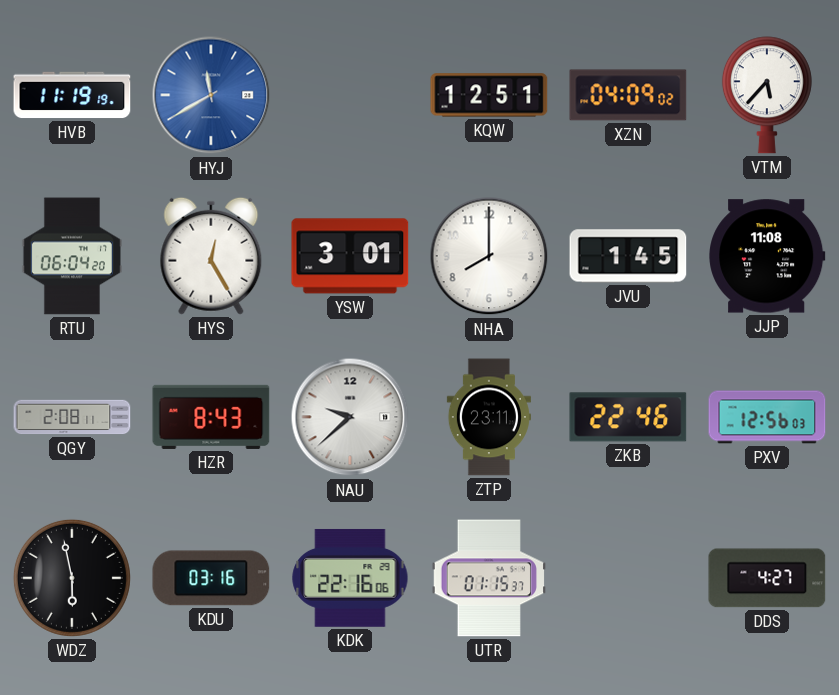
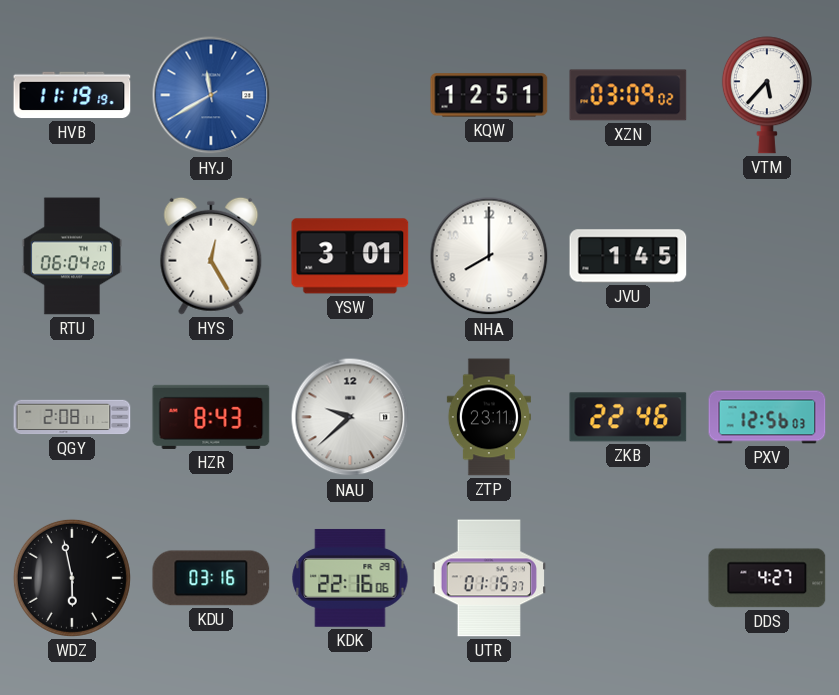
XZN: 04:09 -> 03:09
JJP: 11:08 -> none
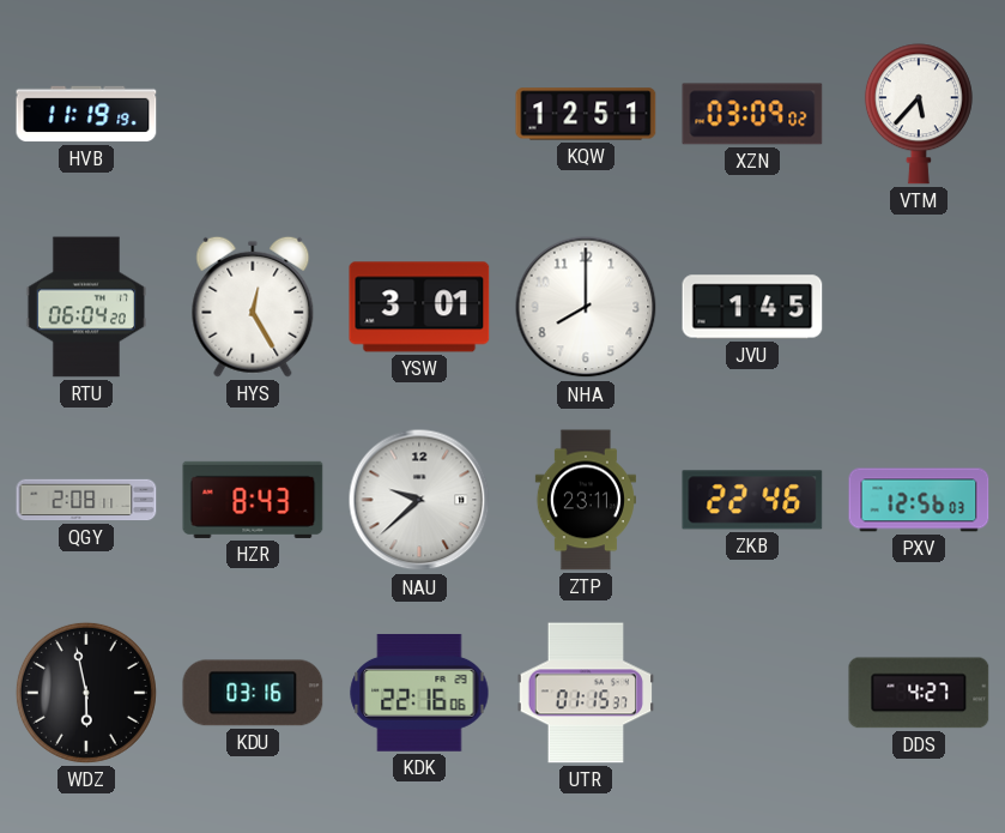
HYJ: 11:40 -> none
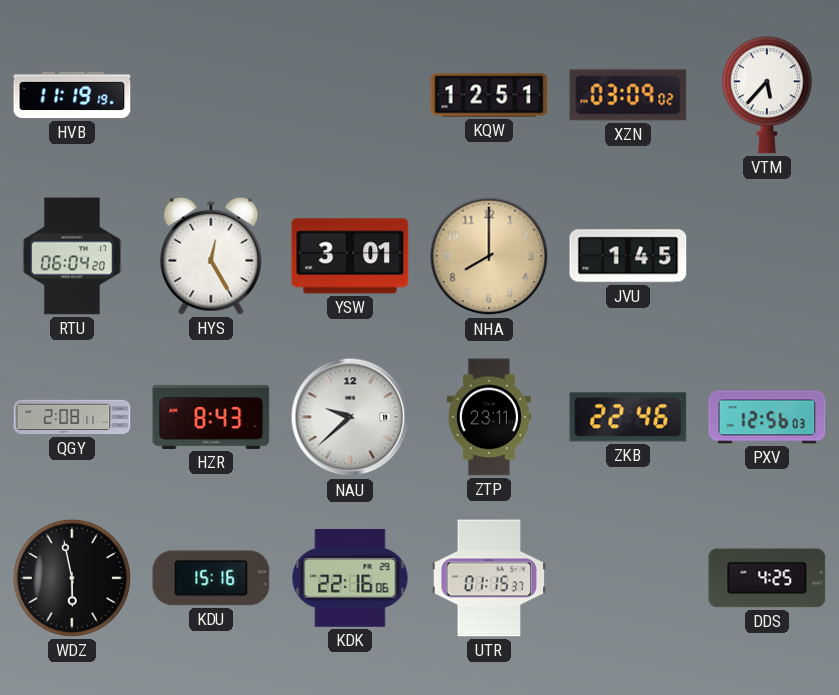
NHA dial: white -> champagne
KDU: 03:16 -> 15:16
DDS: 4:27 -> 4:25
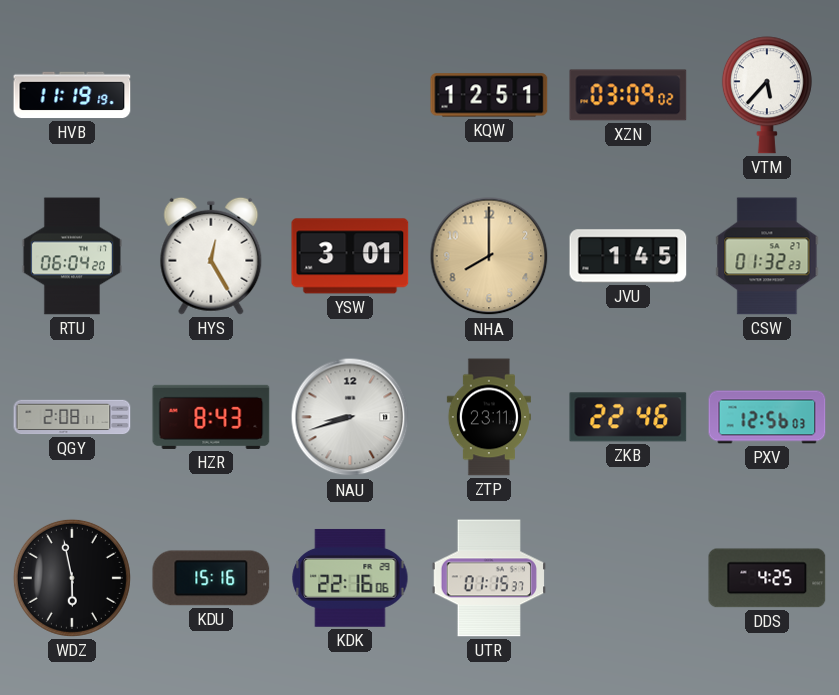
CSW: none -> 01:32
NAU: 9:38 -> 8:42
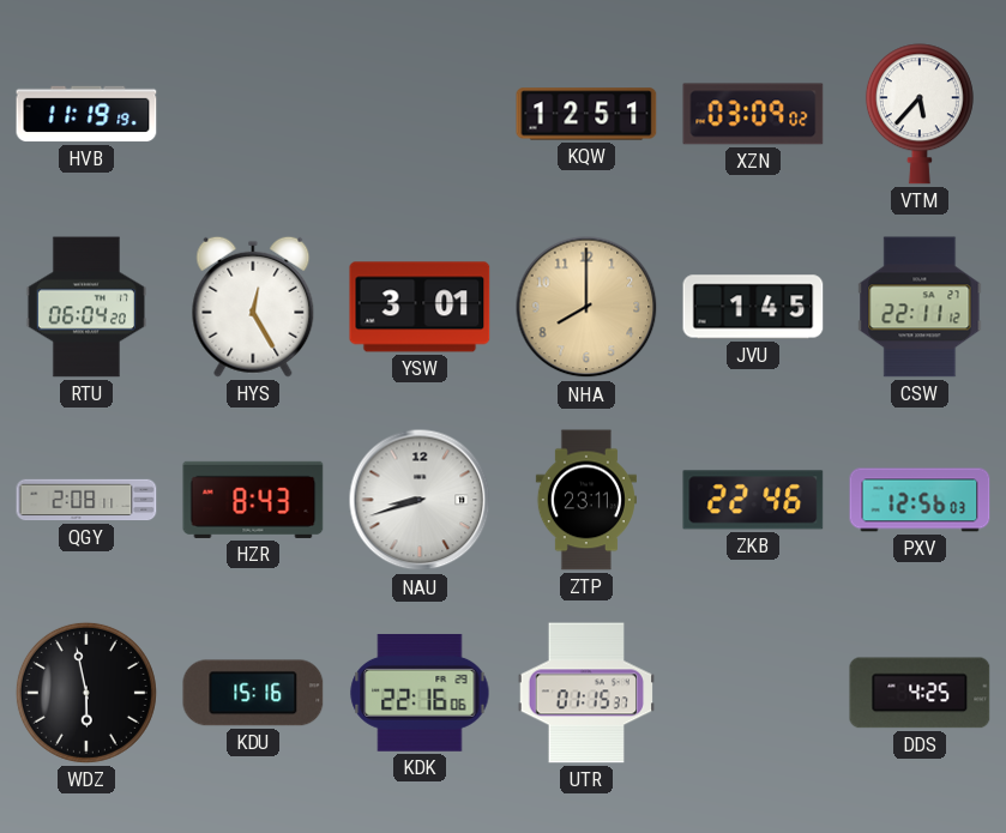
CSW: 01:32 -> 22:11
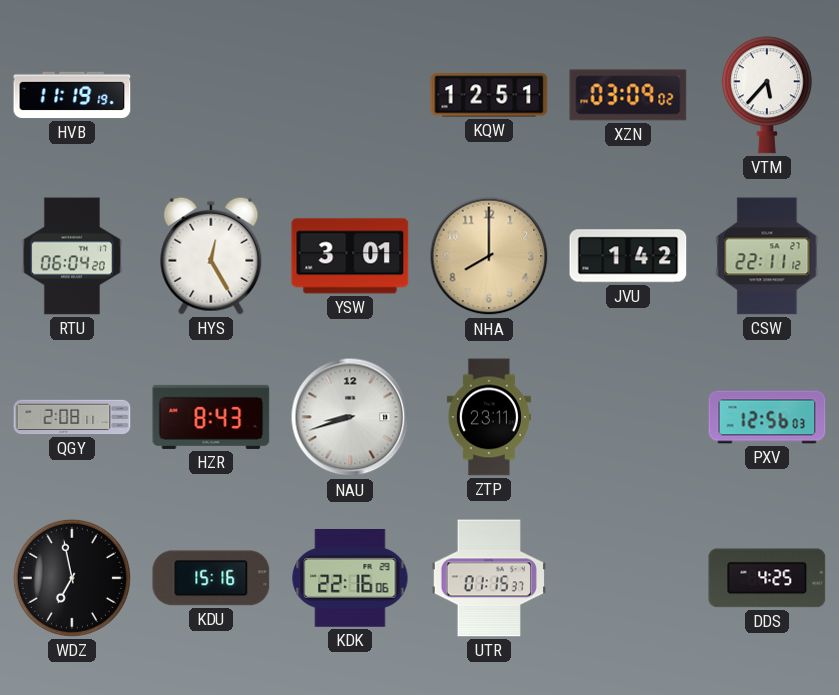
JVU: 1:45 -> 1:42
ZKB: 22:46 -> none
WDZ: 5:58 -> 6:58
